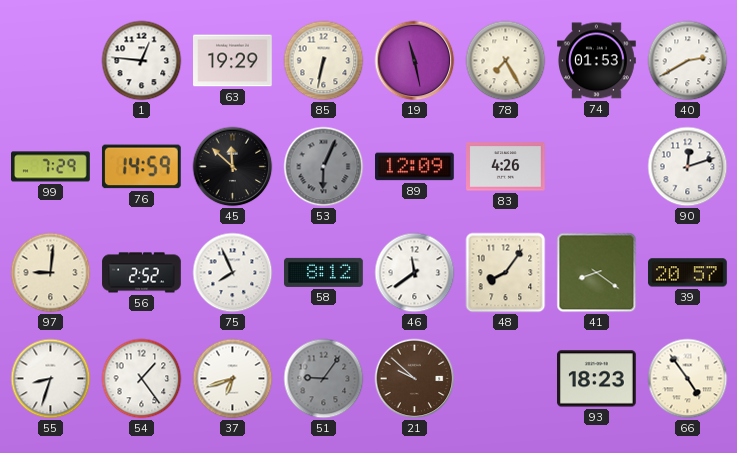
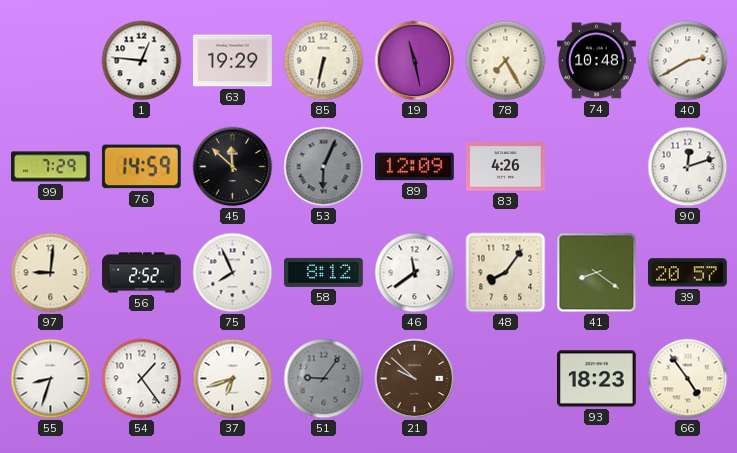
74: 01:53 -> 10:48
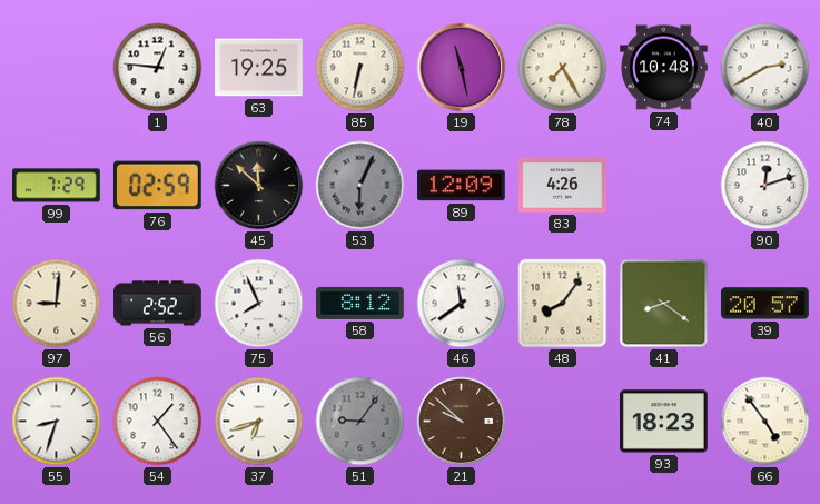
63: 19:29 -> 19:25
76: 14:59 -> 02:59
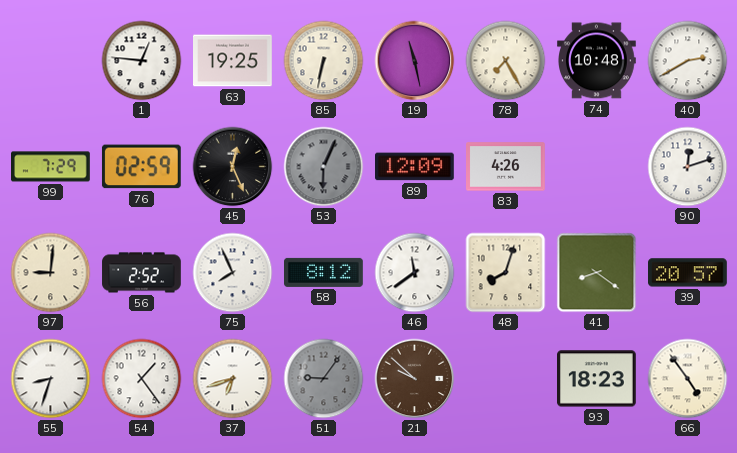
45: 11:52 -> 12:26
48: 8:06 -> 8:03
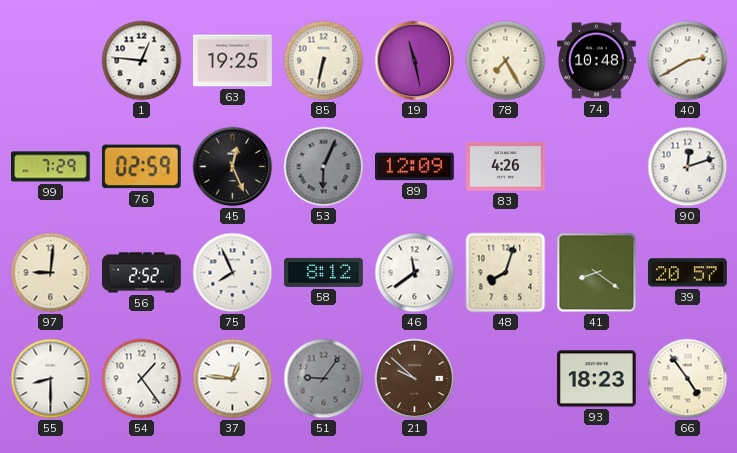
55: 8:33 -> 8:30
37: 6:42 -> 12:46
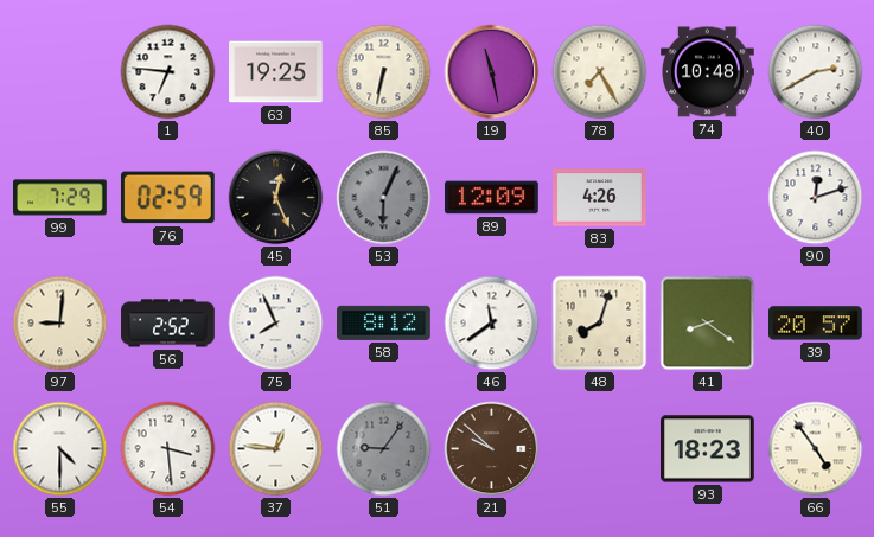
1: 12:46 -> 6:46
55: 8:30 -> 4:30
54: 1:24 -> 3:29
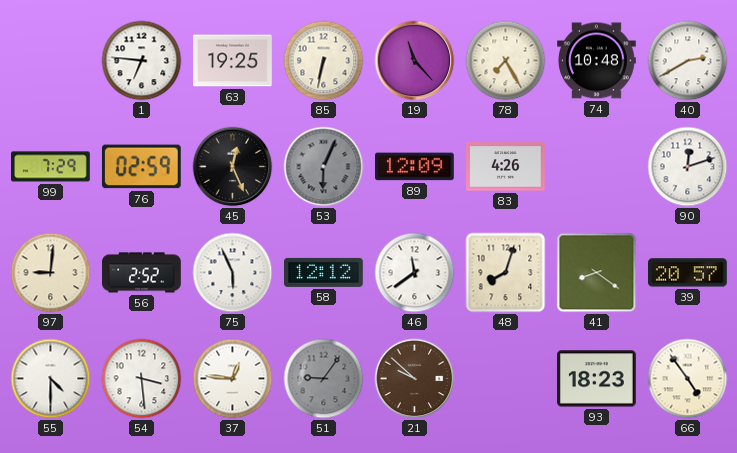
19: 11:28 -> 11:23
75: 7:56 -> 5:56
58: 8:12 -> 12:12
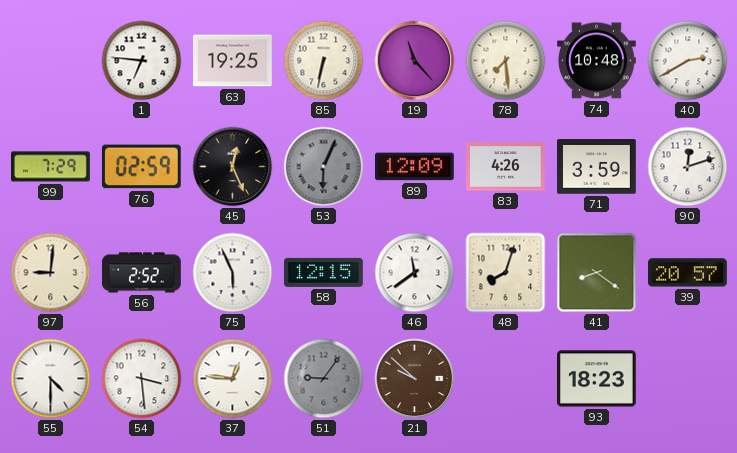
78: 7:25 -> 7:29
71: none -> 3:59
58: 12:12 -> 12:15
66: 4:54 -> none
